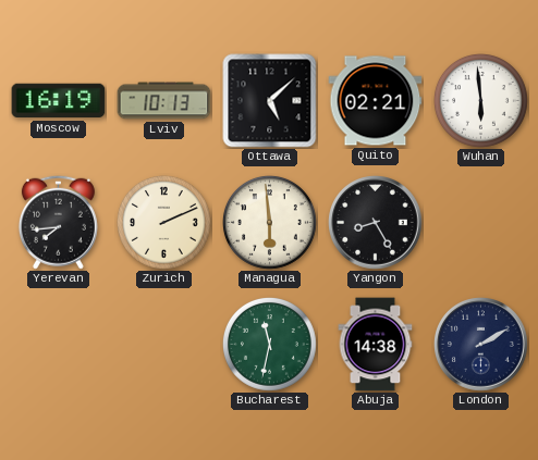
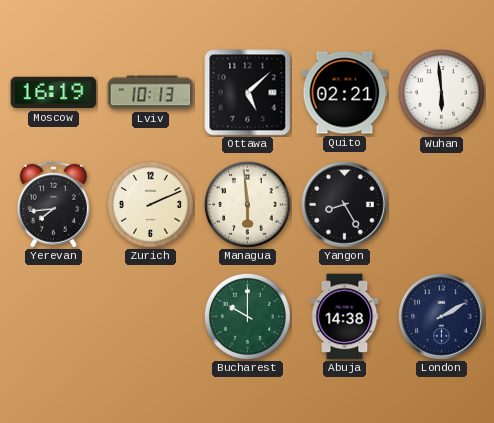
Bucharest: 11:32 -> 10:00
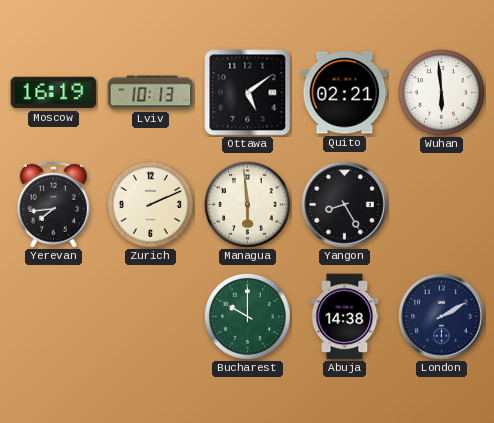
Ottawa: 5:08 -> 5:09
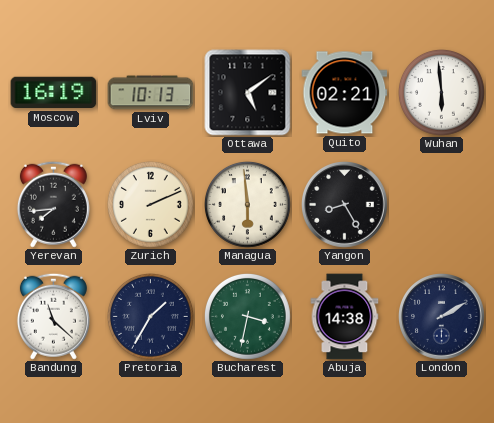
Bandung: none -> 11:22
Pretoria: none -> 1:35
Bucharest: 10:00 -> 3:32
